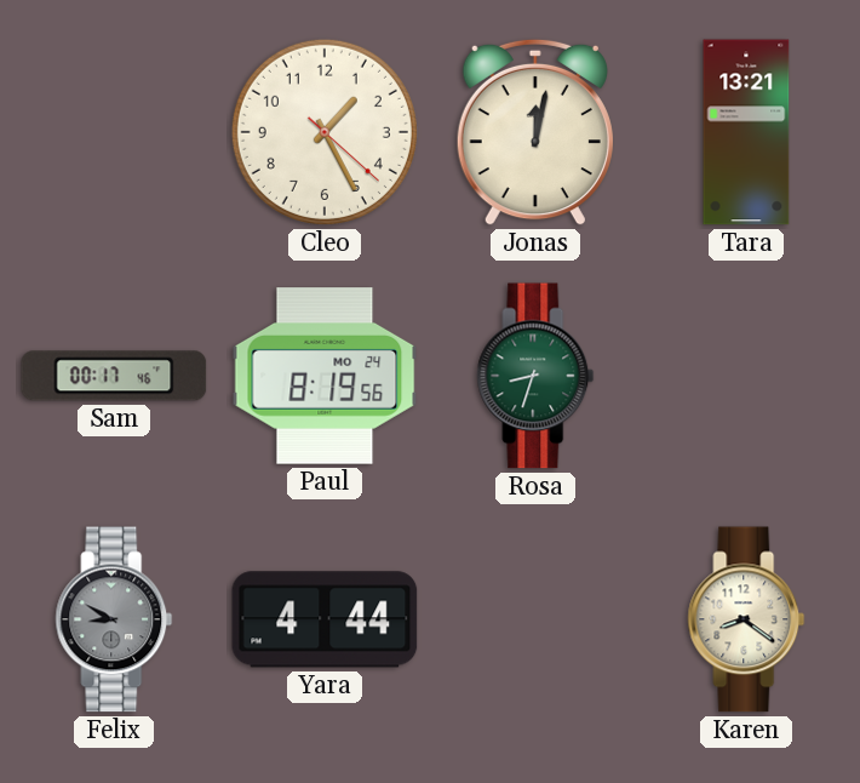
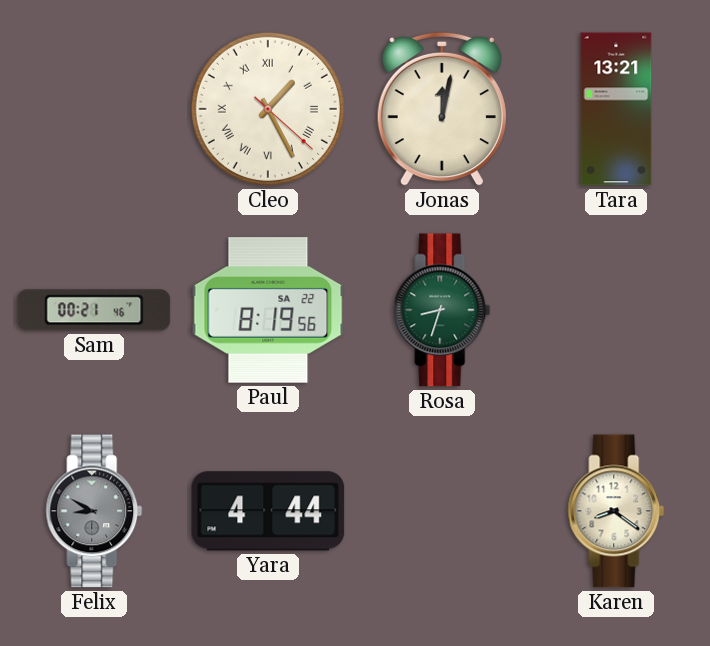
Cleo numerals: Arabic -> Roman
Sam: 00:17 -> 00:21
Paul date: MO 24 -> SA 22
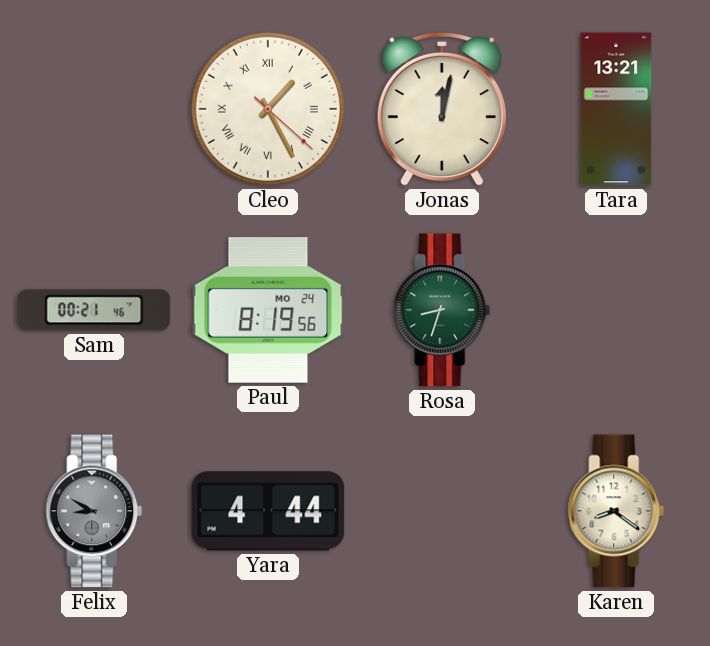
Paul date: SA 22 -> MO 24
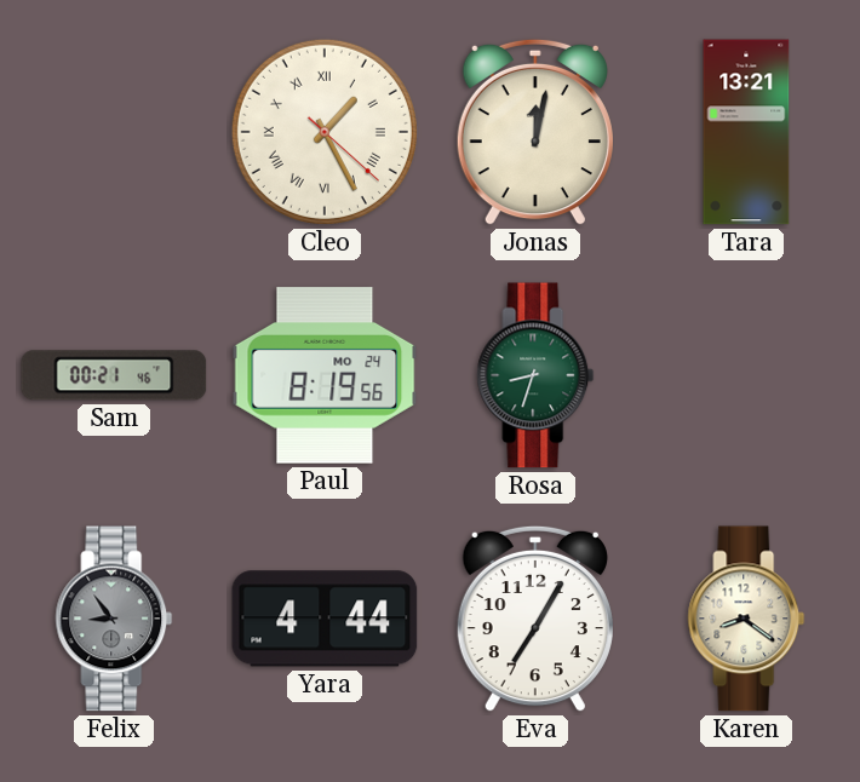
Felix: 8:50 -> 8:54
Eva: none -> 7:05
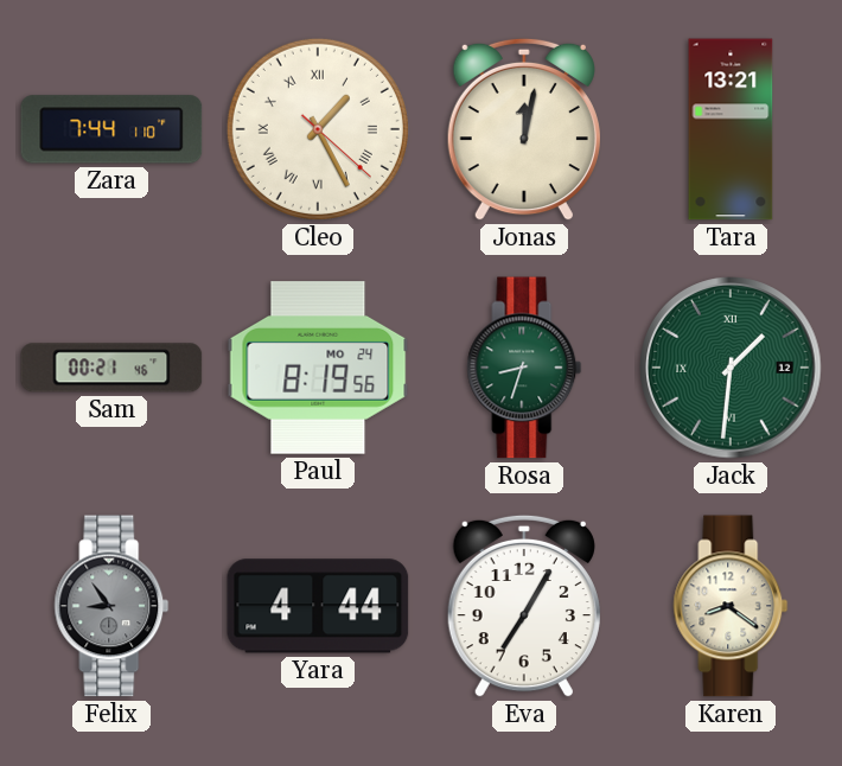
Zara: none -> 7:44
Jack: none -> 1:31
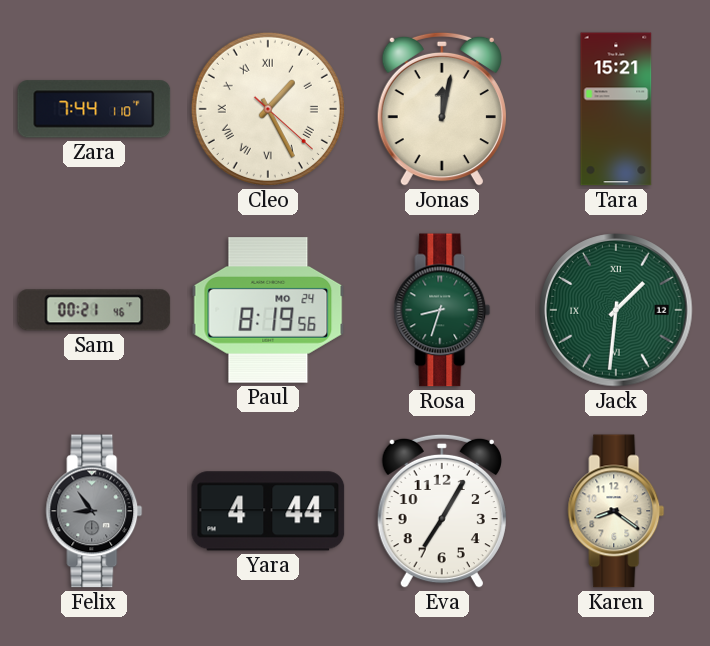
Tara: 13:21 -> 15:21
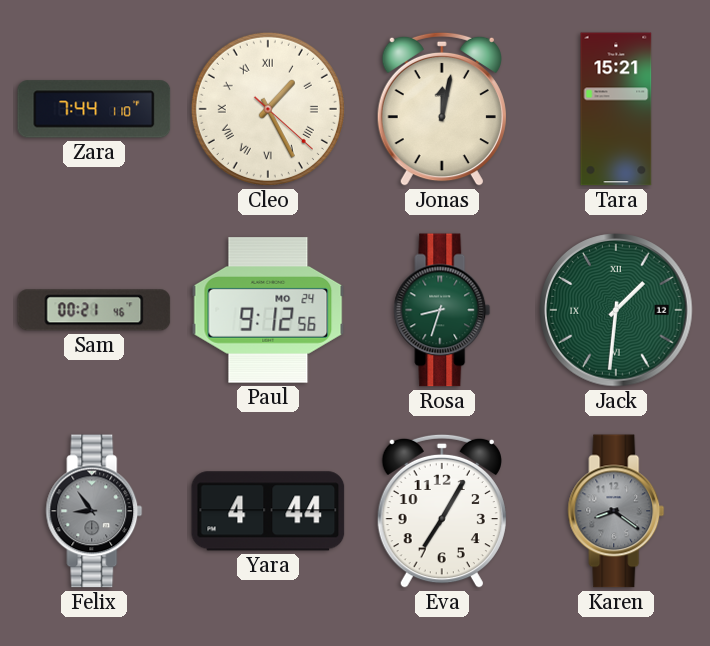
Paul: 8:19 -> 9:12
Karen dial: cream -> grey
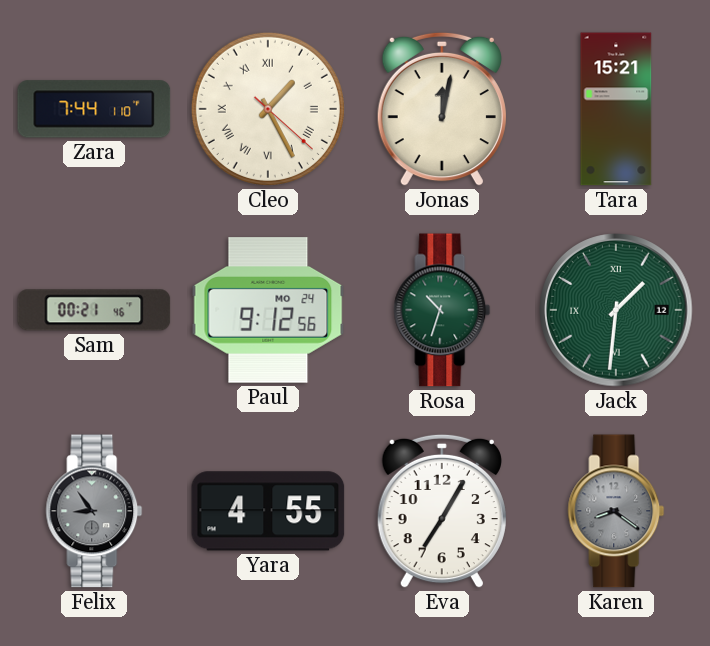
Rosa: 8:33 -> 10:33
Yara: 4:44 -> 4:55
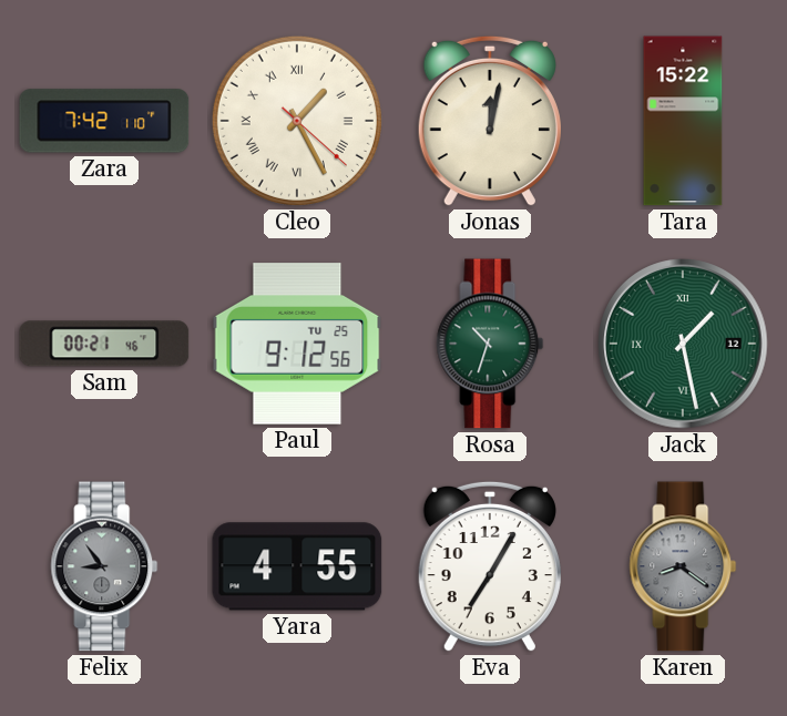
Zara: 7:44 -> 7:42
Tara: 15:21 -> 15:22
Paul date: MO 24 -> TU 25
Jack: 1:31 -> 1:28
